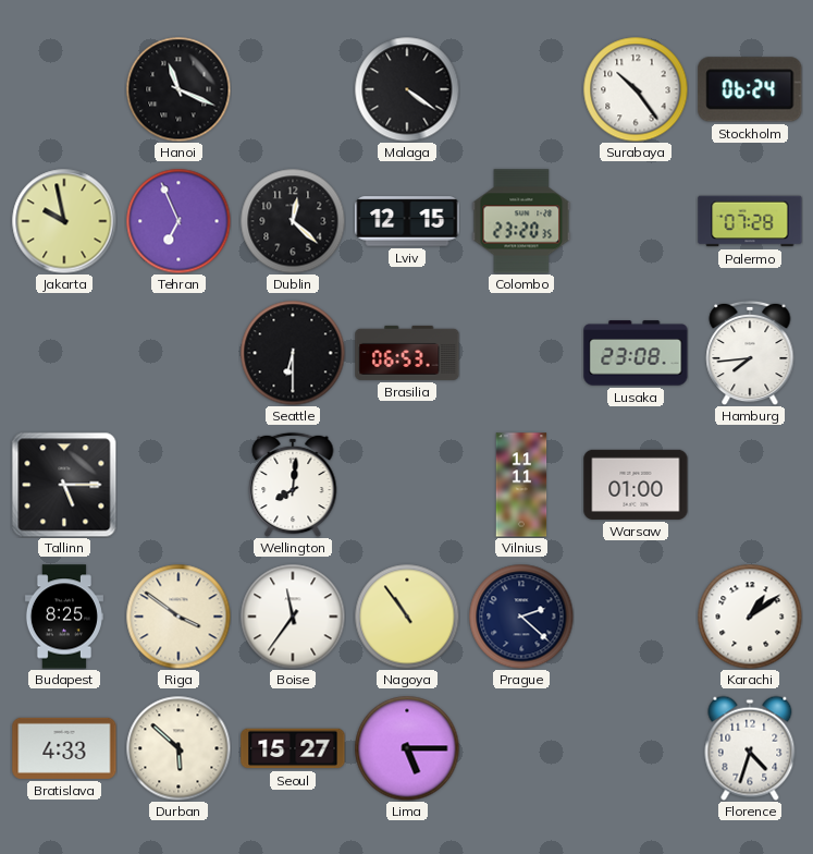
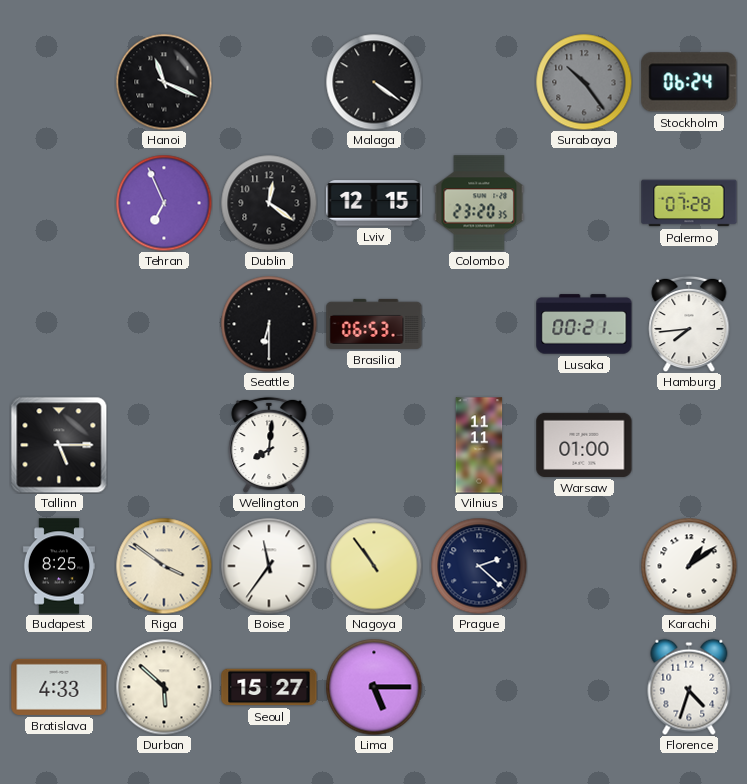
Surabaya dial: white -> grey
Jakarta: 9:58 -> none
Dublin: 12:22 -> 12:21
Lusaka: 23:08 -> 00:21
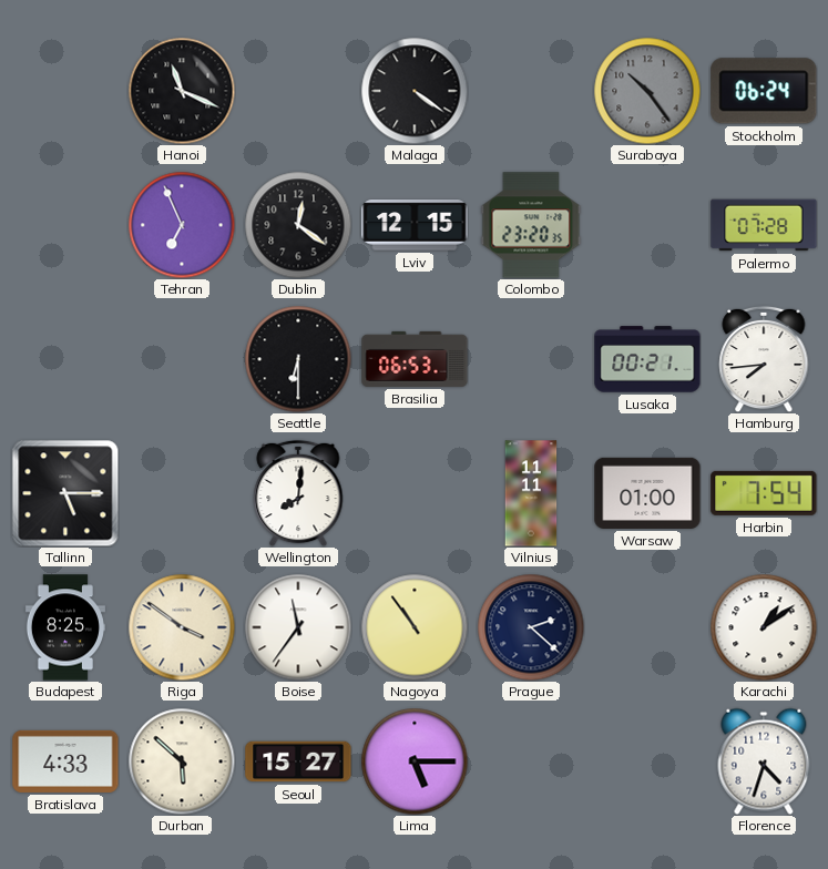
Harbin: none -> 7:54
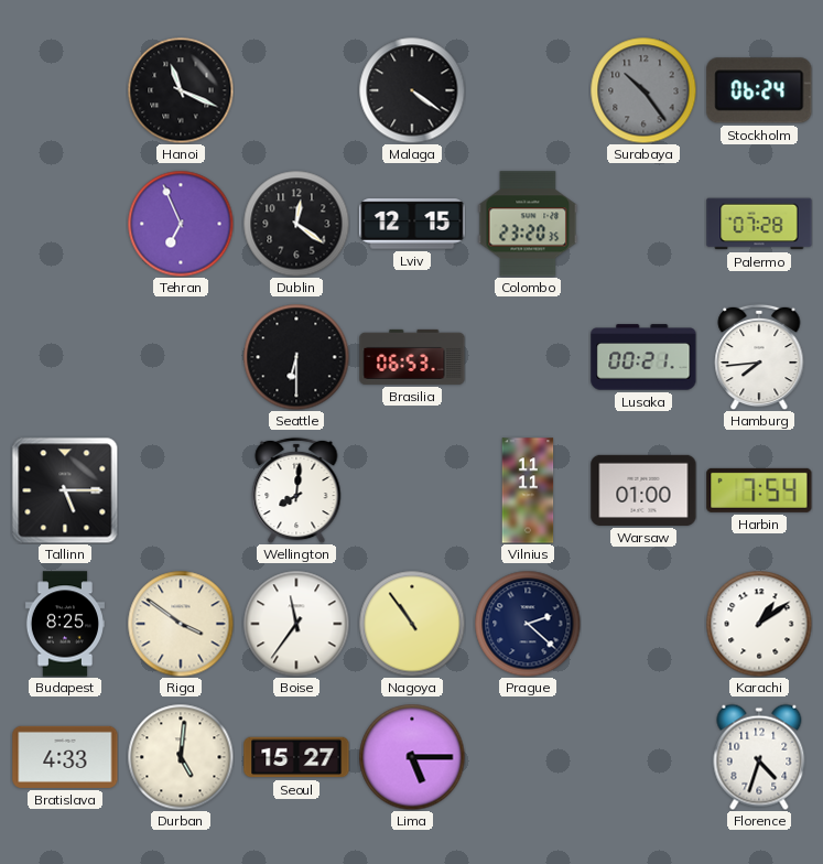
Durban: 5:52 -> 5:01
